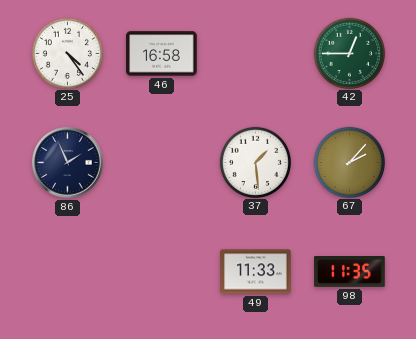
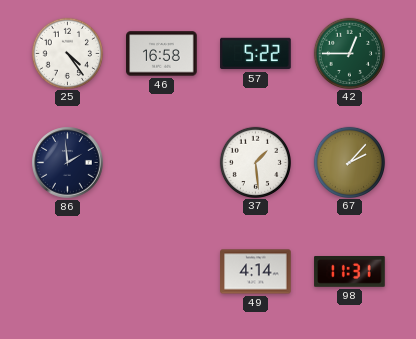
57: none -> 5:22
86: 1:56 -> 1:59
49: 11:33 -> 4:14
98: 11:35 -> 11:31
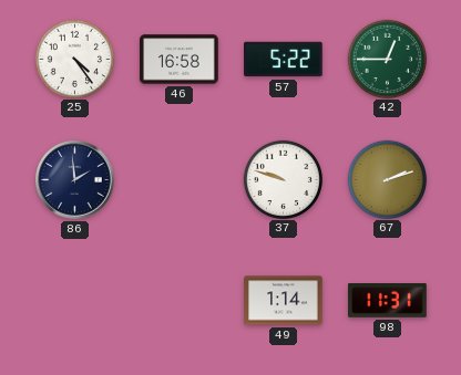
37: 1:29 -> 9:48
67: 2:07 -> 2:12
49: 4:14 -> 1:14
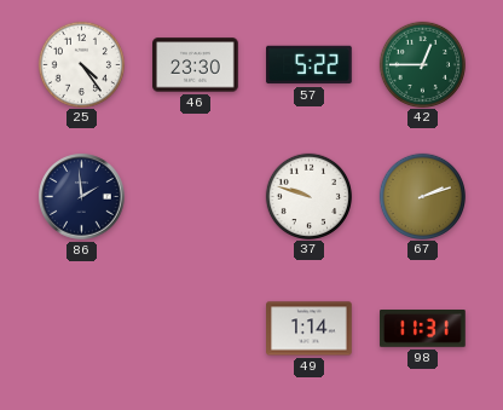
46: 16:58 -> 23:30
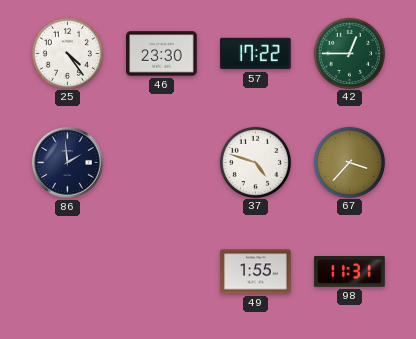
57: 5:22 -> 17:22
37: 9:48 -> 4:48
67: 2:12 -> 3:37
49: 1:14 -> 1:55
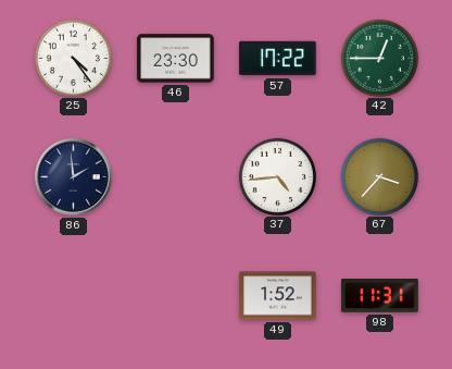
37: 4:48 -> 4:44
49: 1:55 -> 1:52
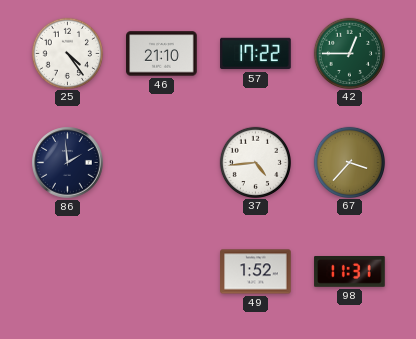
46: 23:30 -> 21:10
